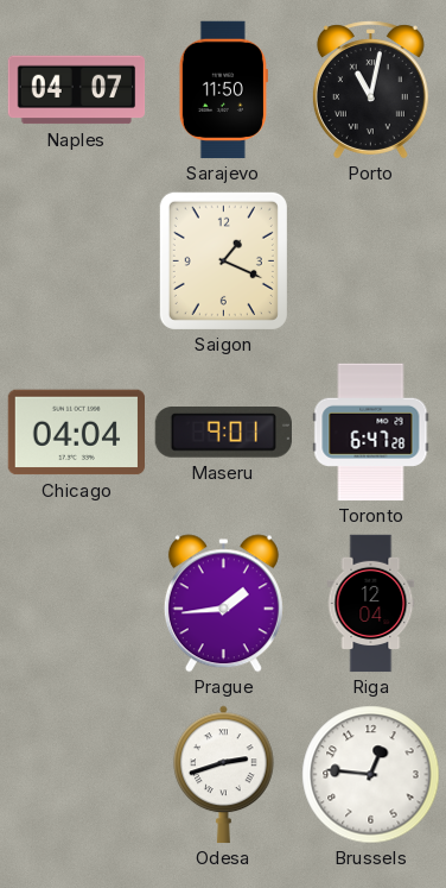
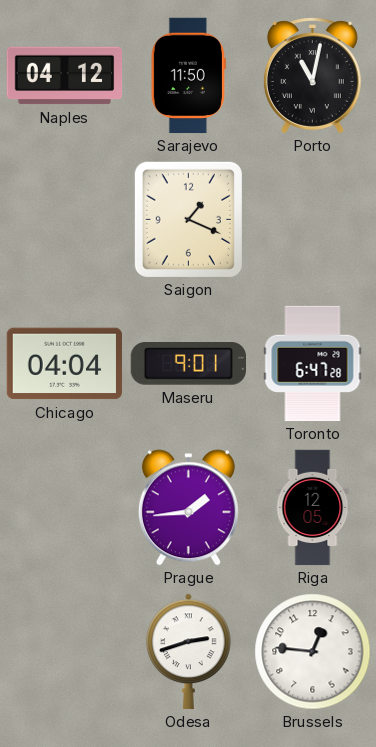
Naples: 04:07 -> 04:12
Riga: 12:04 -> 12:05
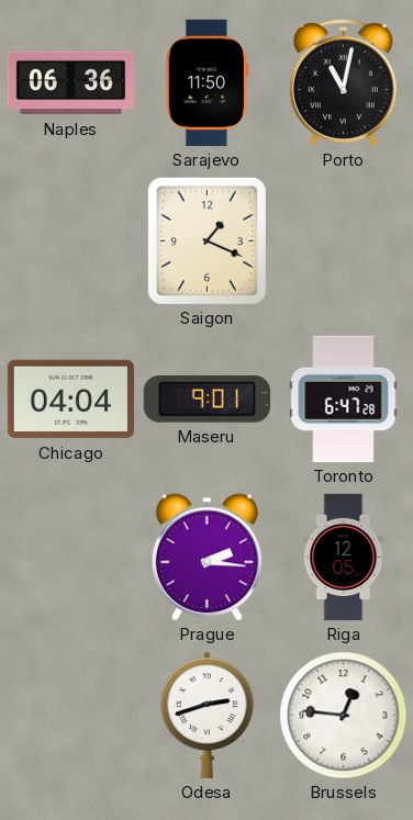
Naples: 04:12 -> 06:36
Prague: 1:44 -> 2:16
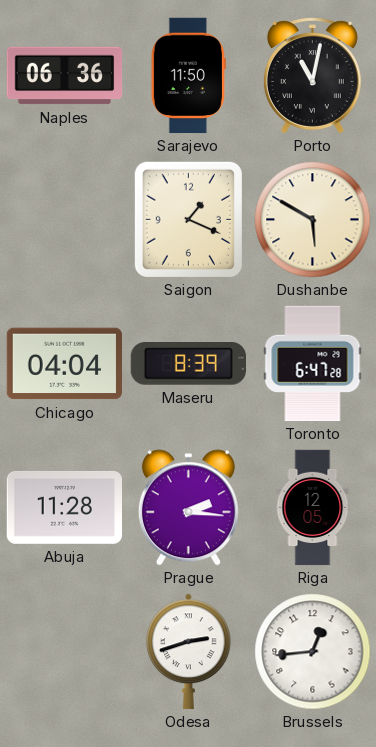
Dushanbe: none -> 5:50
Maseru: 9:01 -> 8:39
Abuja: none -> 11:28
Brussels: 12:46 -> 12:44
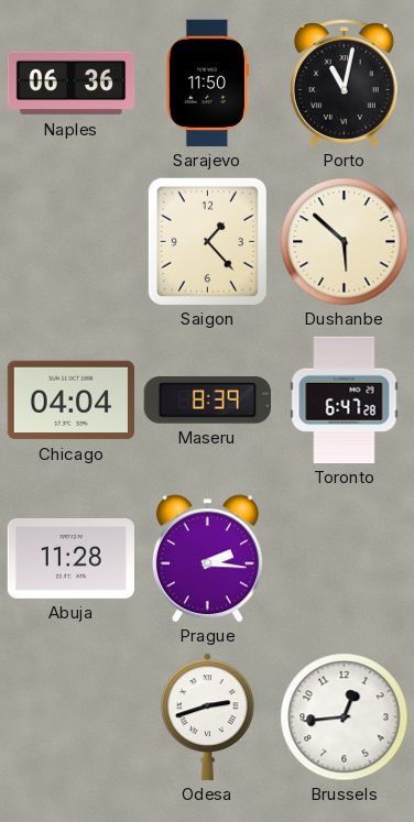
Saigon: 1:19 -> 1:23
Dushanbe: 5:50 -> 5:52
Riga: 12:05 -> none
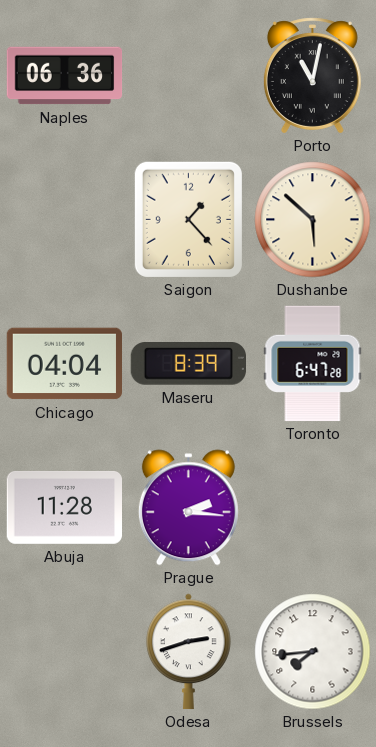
Sarajevo: 11:50 -> none
Brussels: 12:44 -> 7:44
